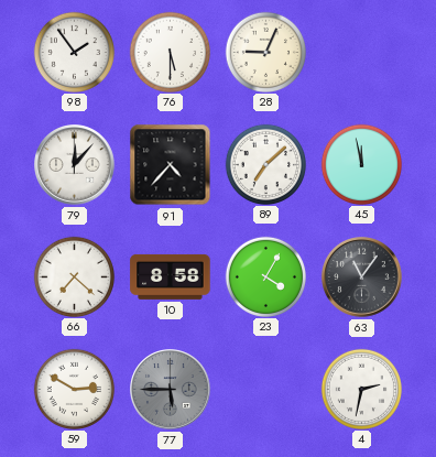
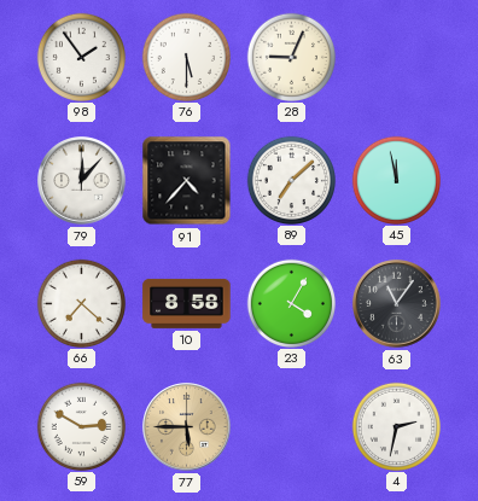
77 dial: grey -> champagne
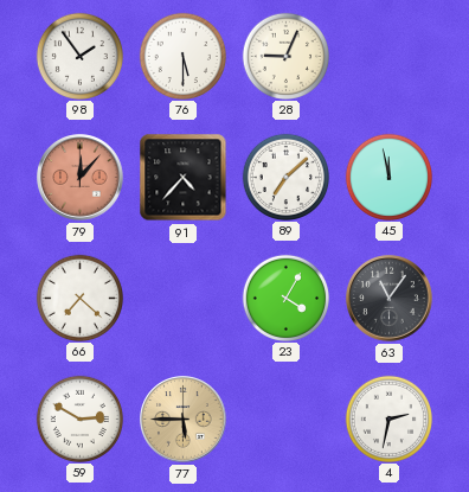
79 dial: white -> salmon
10: 8:58 -> none
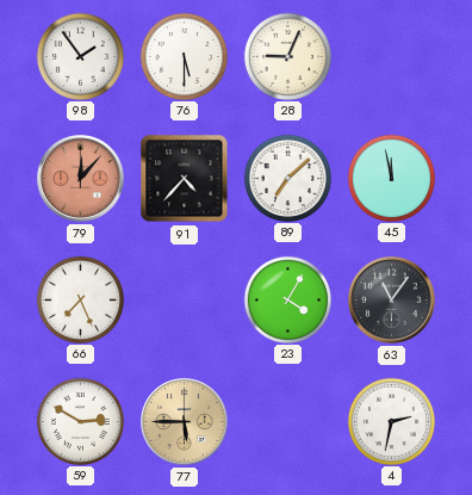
66: 7:22 -> 7:26
